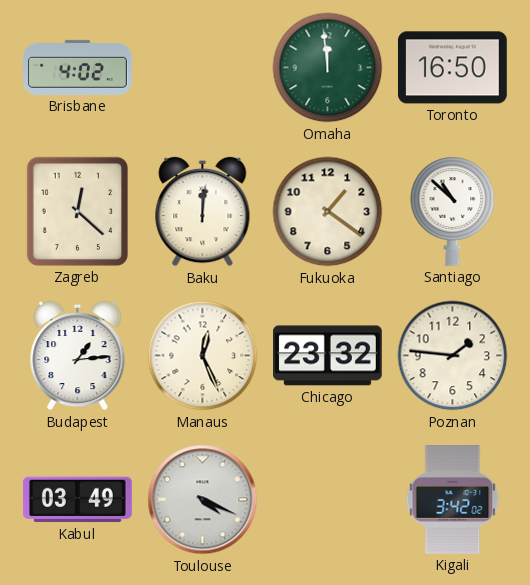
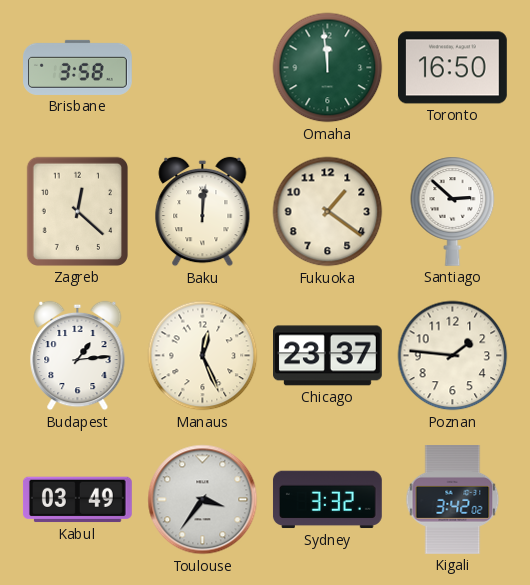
Brisbane: 4:02 -> 3:58
Santiago: 10:52 -> 2:52
Chicago: 23:32 -> 23:37
Toulouse: 4:19 -> 3:36
Sydney: none -> 3:32
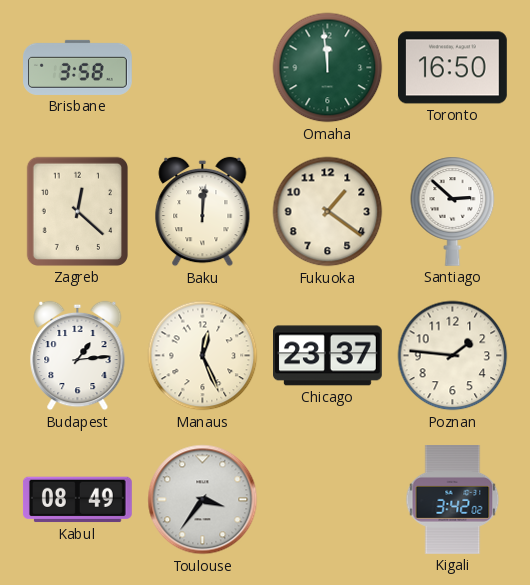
Kabul: 03:49 -> 08:49
Sydney: 3:32 -> none
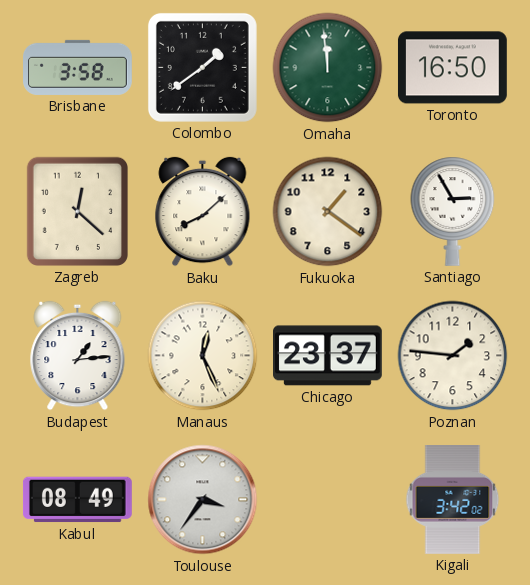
Colombo: none -> 1:39
Baku: 12:01 -> 8:08
Santiago: 2:52 -> 2:55
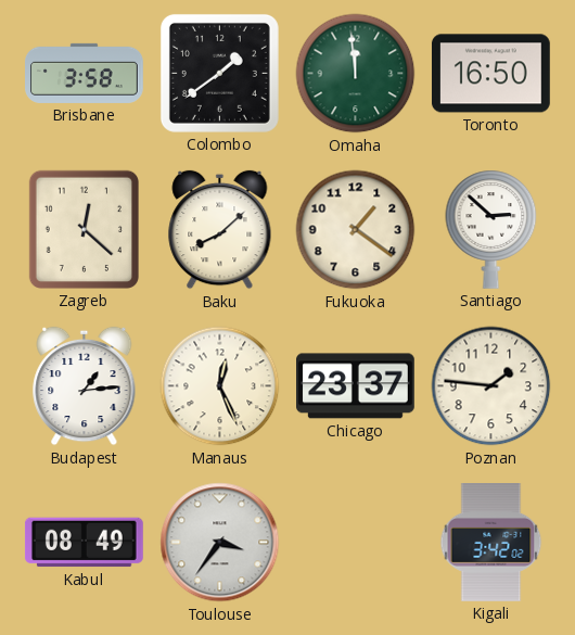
Santiago: 2:55 -> 2:52
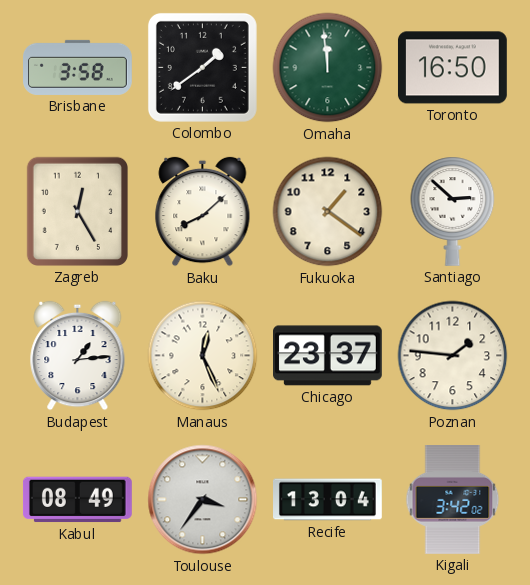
Zagreb: 12:22 -> 12:25
Recife: none -> 13:04
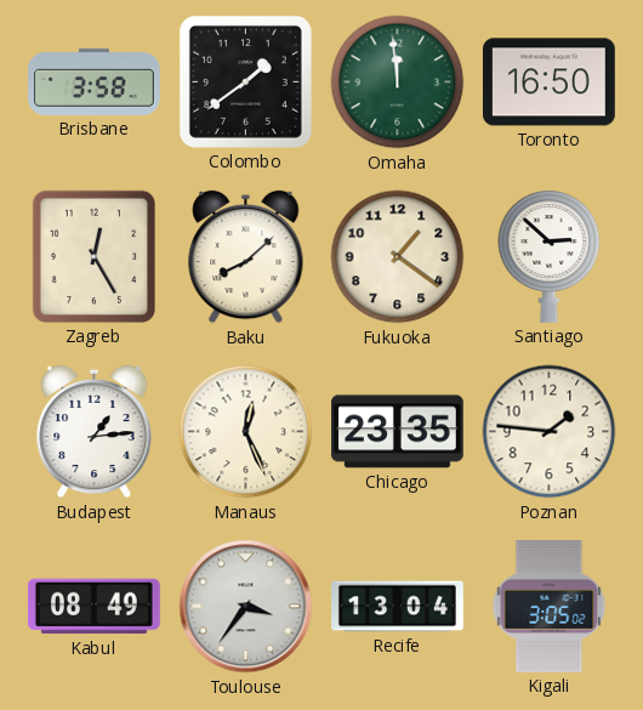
Chicago: 23:37 -> 23:35
Kigali: 3:42 -> 3:05
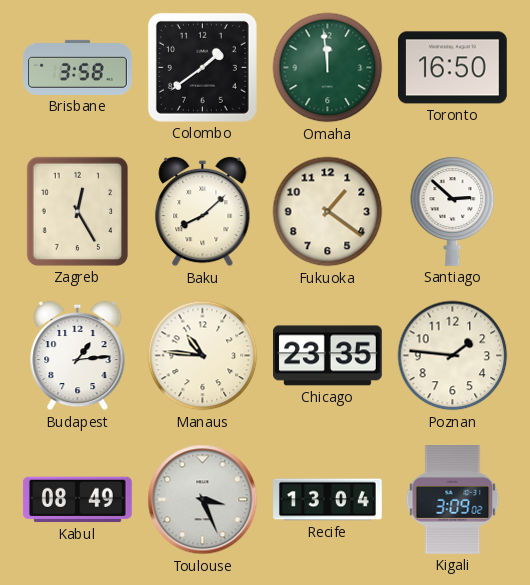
Manaus: 12:26 -> 10:46
Toulouse: 3:36 -> 3:26
Kigali: 3:05 -> 3:09
